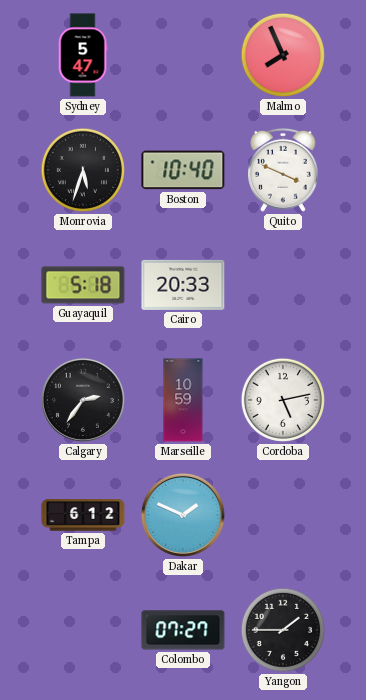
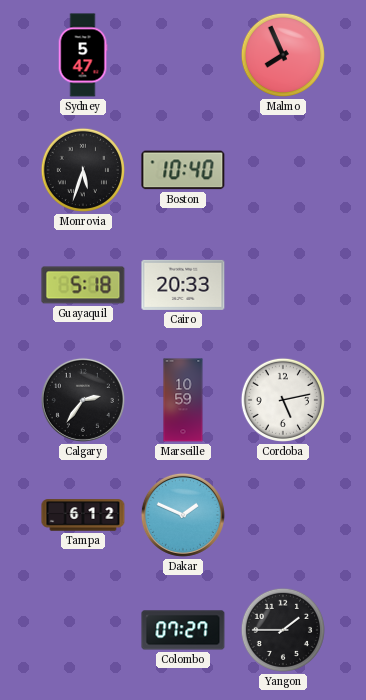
Quito: 3:49 -> none
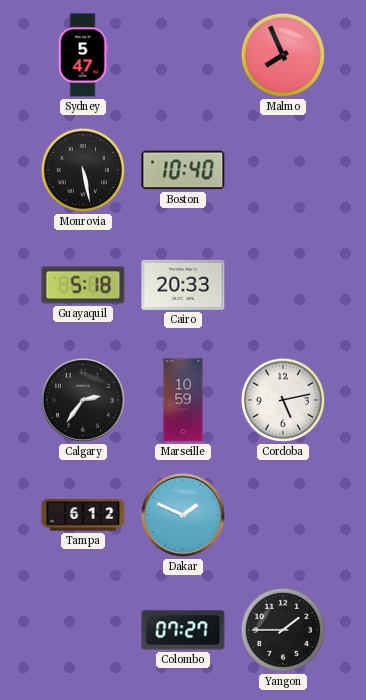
Monrovia: 5:33 -> 5:28
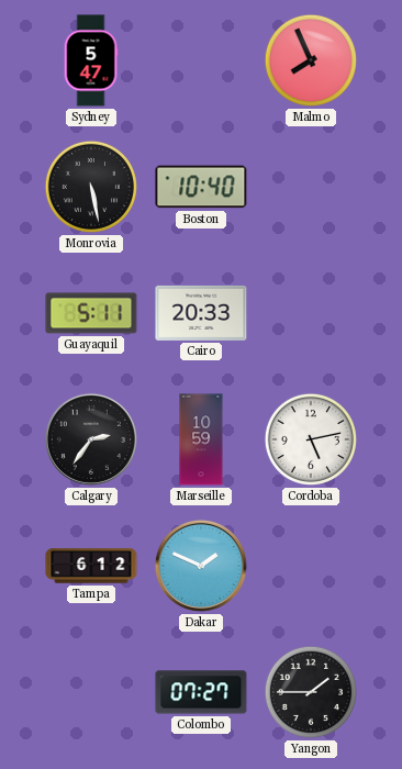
Guayaquil: 5:18 -> 5:11
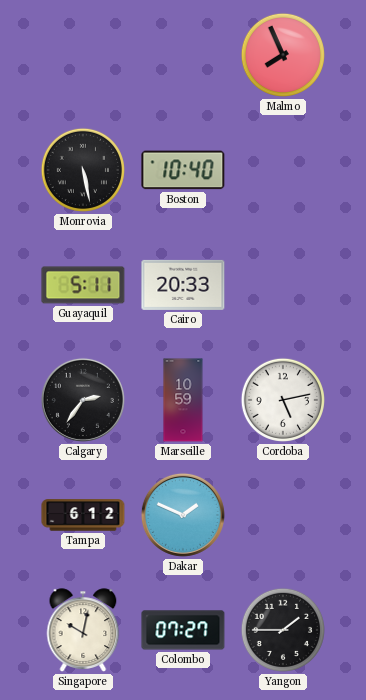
Sydney: 5:47 -> none
Singapore: none -> 10:02
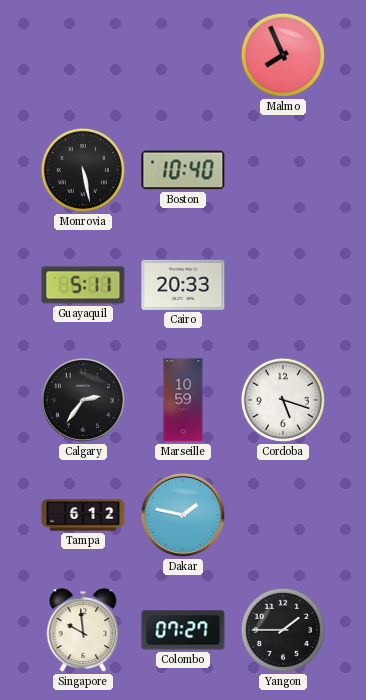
Cordoba: 5:13 -> 5:18
Dakar: 1:49 -> 1:47
Singapore: 10:02 -> 9:59
